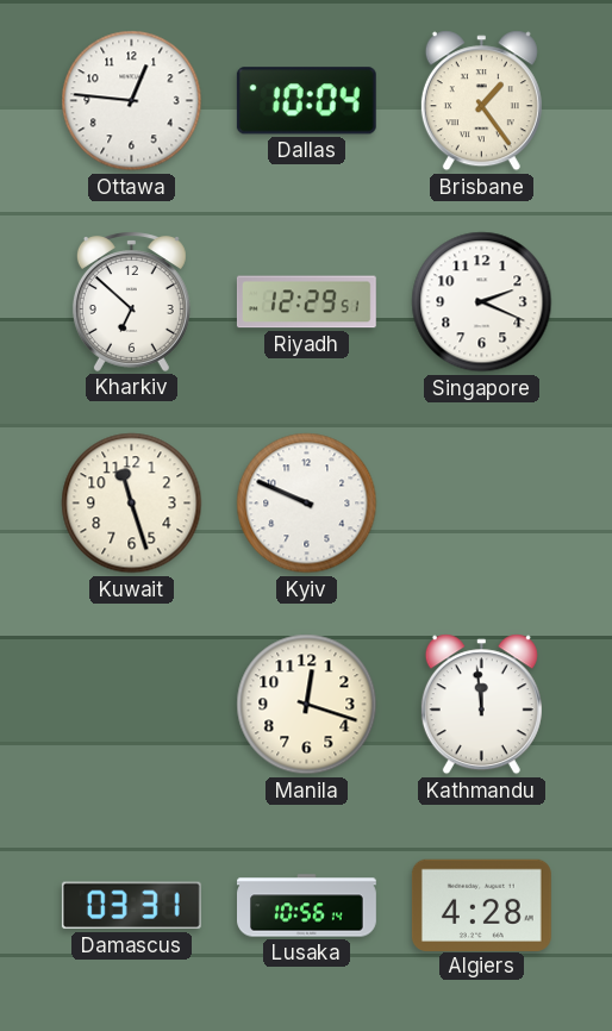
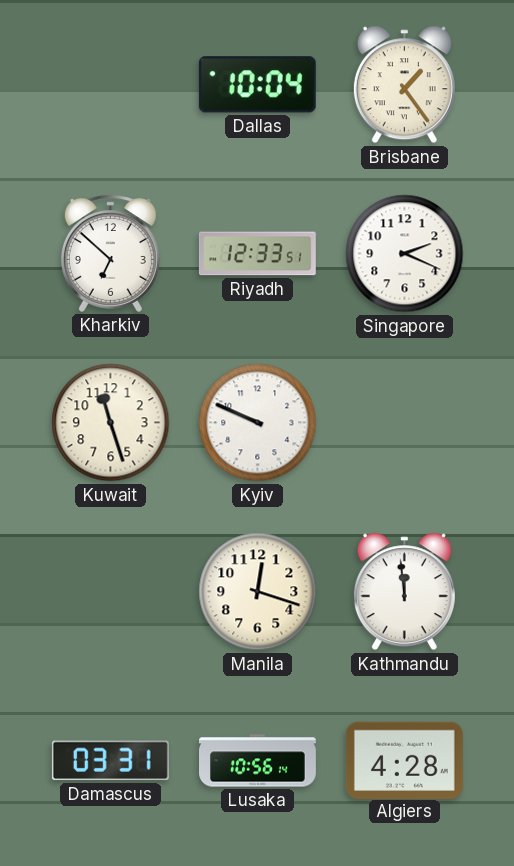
Ottawa: 12:46 -> none
Riyadh: 12:29 -> 12:33
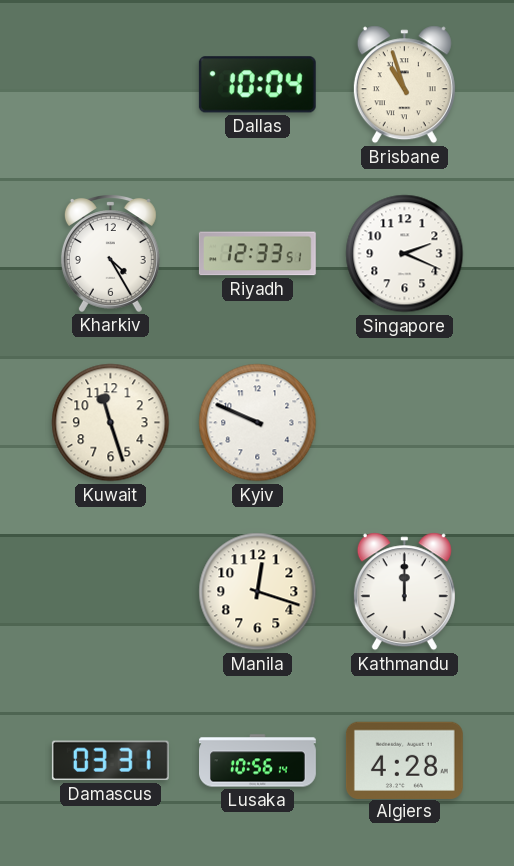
Brisbane: 1:24 -> 10:57
Kharkiv: 6:52 -> 4:25
Kathmandu: 11:59 -> 12:00
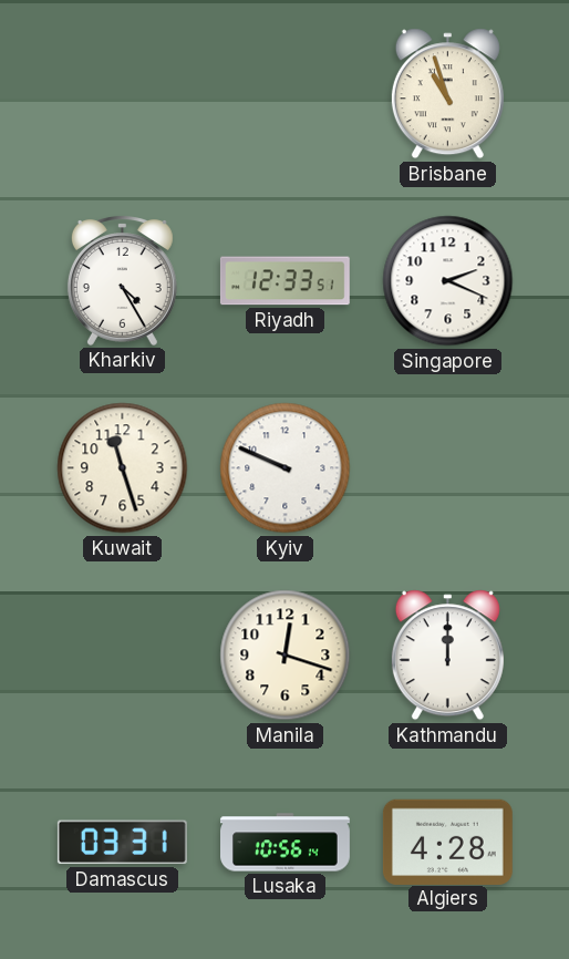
Dallas: 10:04 -> none
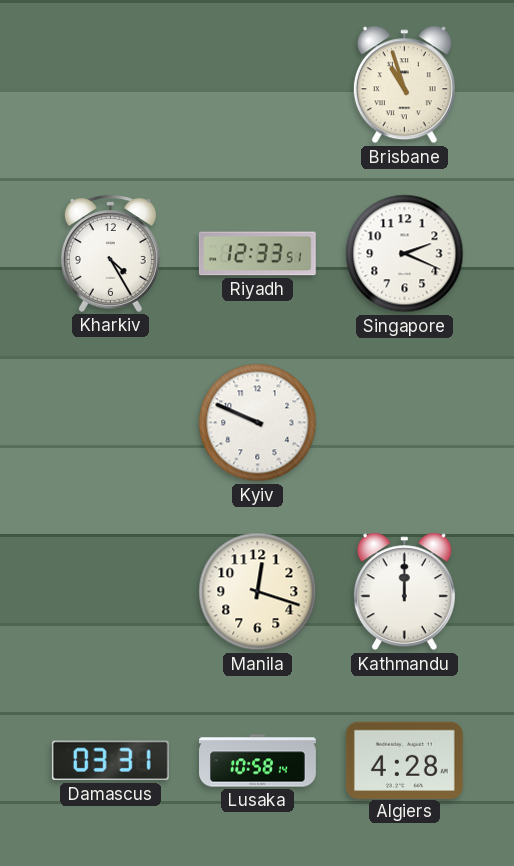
Kuwait: 11:27 -> none
Lusaka: 10:56 -> 10:58
